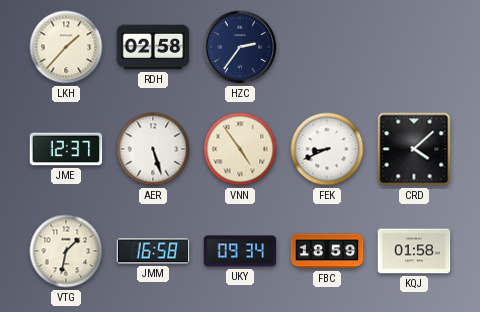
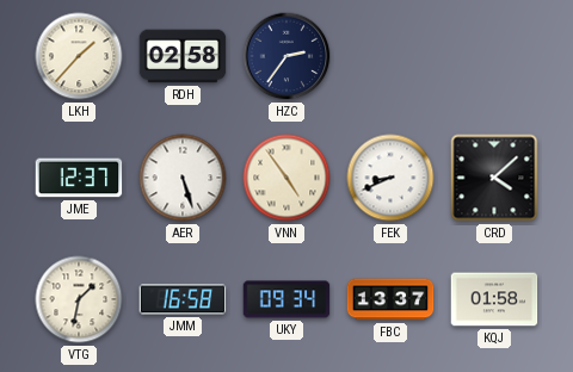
FBC: 18:59 -> 13:37
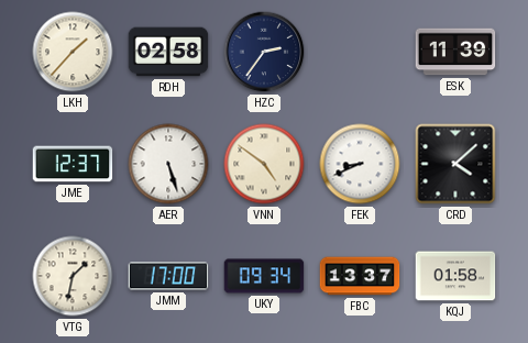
ESK: none -> 11:39
VNN: 4:54 -> 4:51
JMM: 16:58 -> 17:00
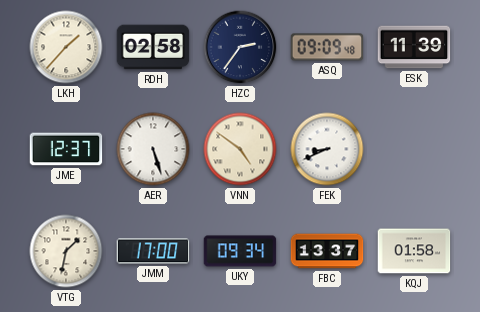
ASQ: none -> 09:09
CRD: 4:08 -> none
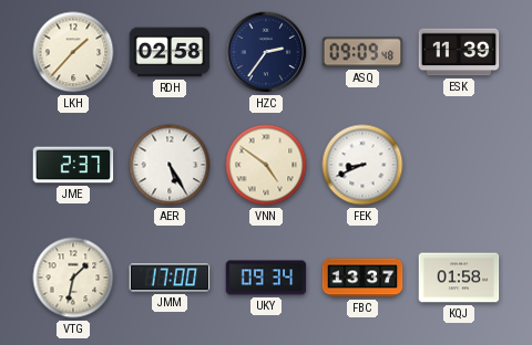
JME: 12:37 -> 2:37
AER: 5:27 -> 5:25
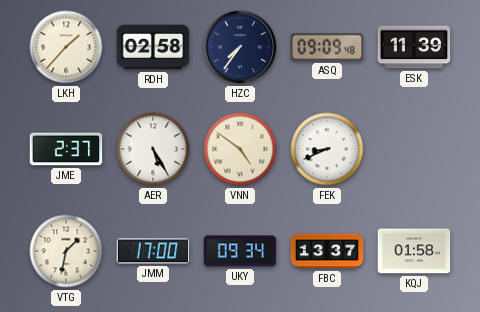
HZC: 2:36 -> 7:36
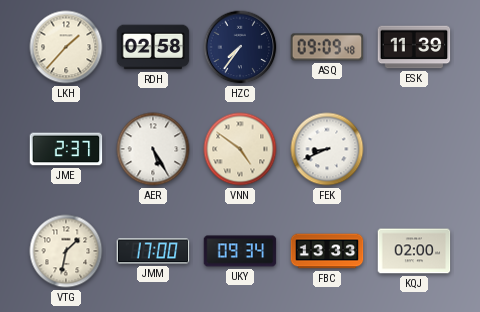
FBC: 13:37 -> 13:33
KQJ: 01:58 -> 02:00
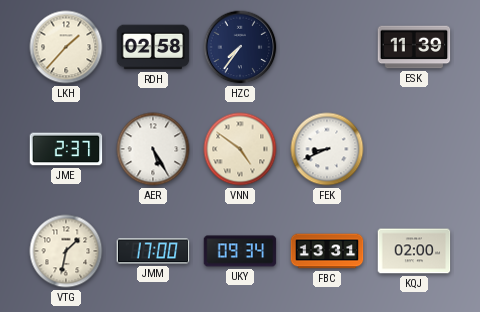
ASQ: 09:09 -> none
FBC: 13:33 -> 13:31
